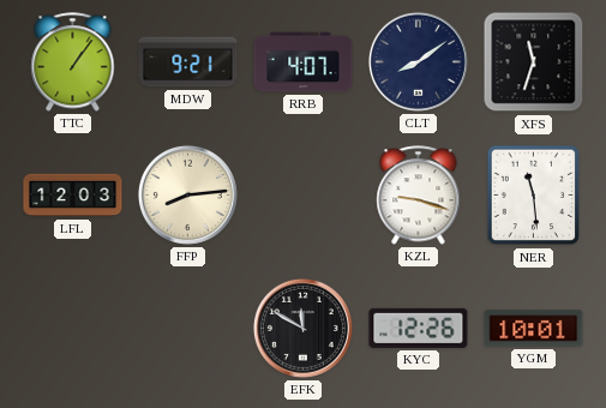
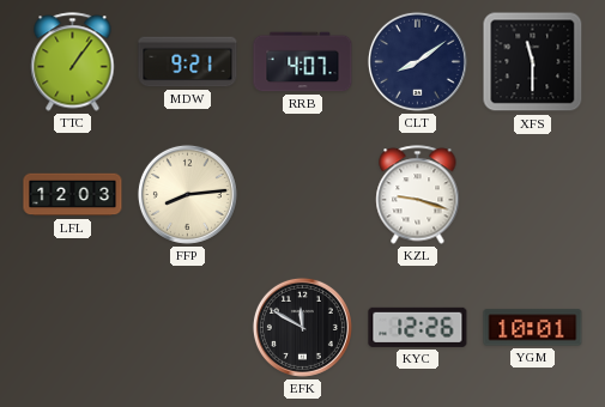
XFS: 11:33 -> 11:30
NER: 11:29 -> none
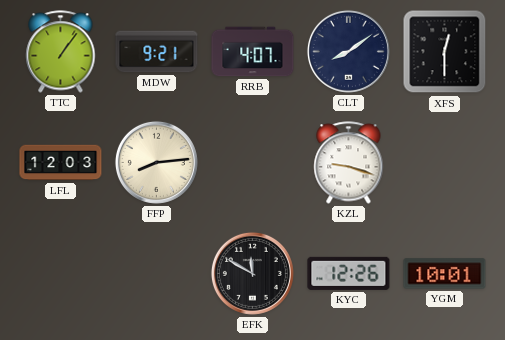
XFS: 11:30 -> 12:30
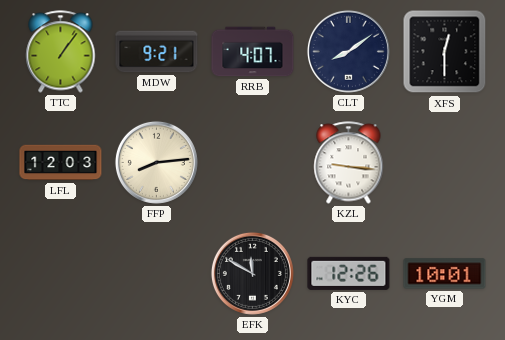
KZL: 9:18 -> 9:16
